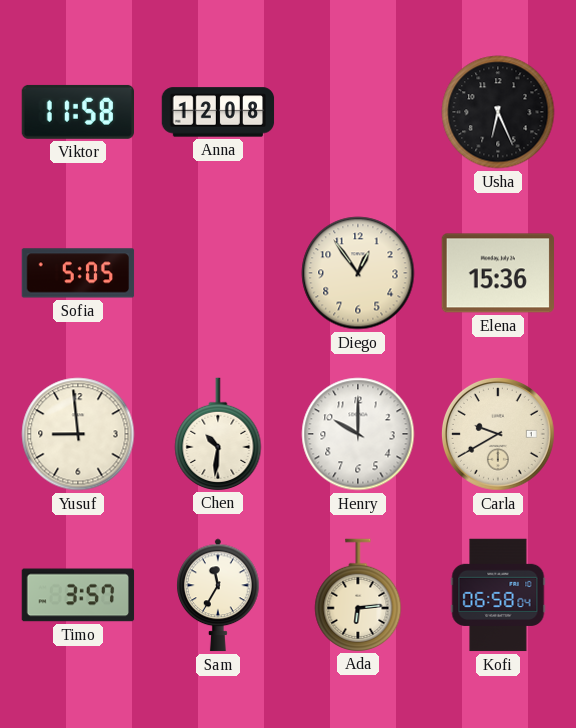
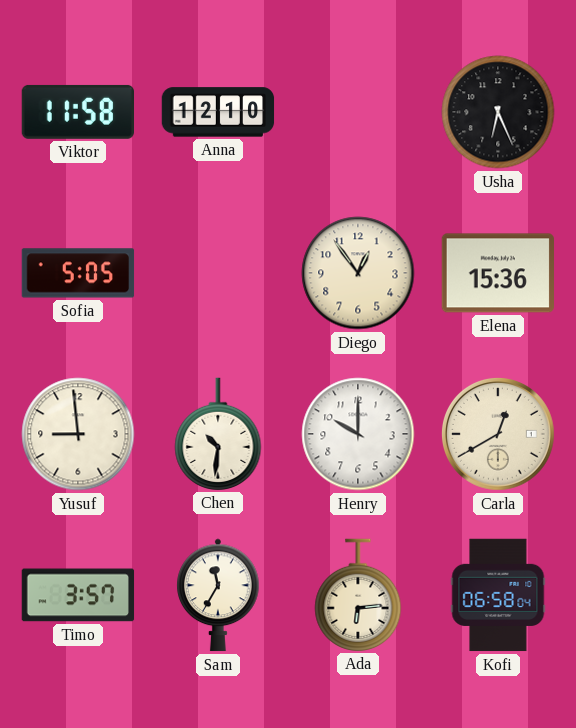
Anna: 12:08 -> 12:10
Carla: 9:40 -> 12:40
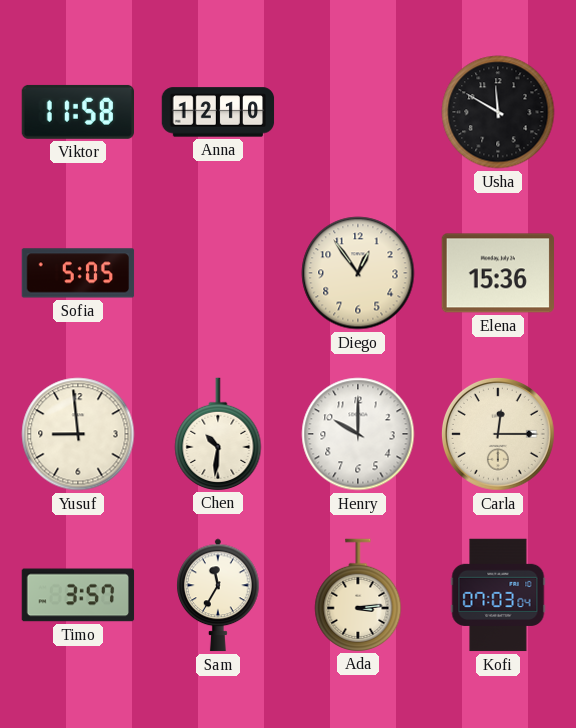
Usha: 6:26 -> 11:50
Carla: 12:40 -> 12:15
Ada: 6:14 -> 3:14
Kofi: 06:58 -> 07:03
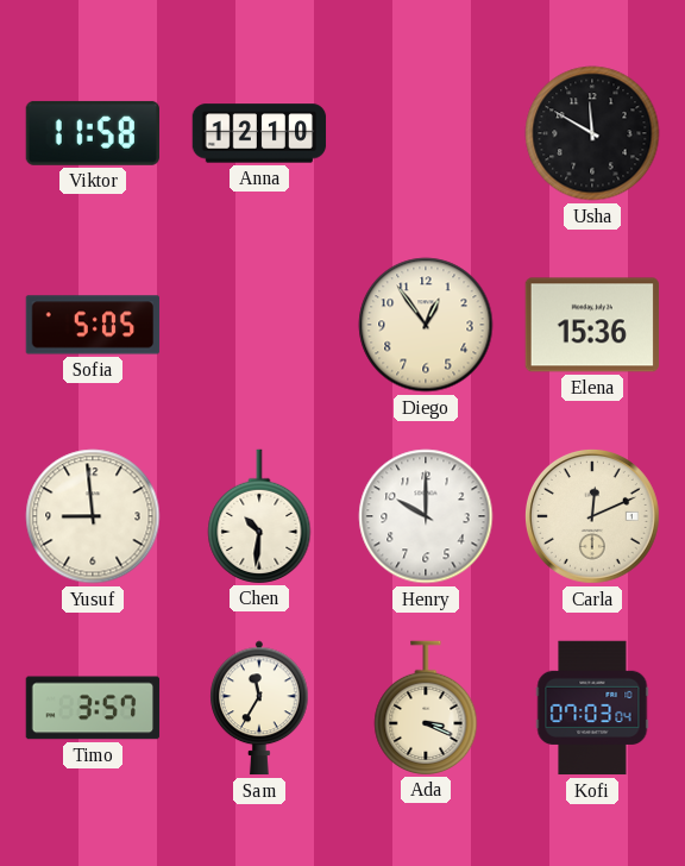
Carla: 12:15 -> 12:11
Ada: 3:14 -> 3:19
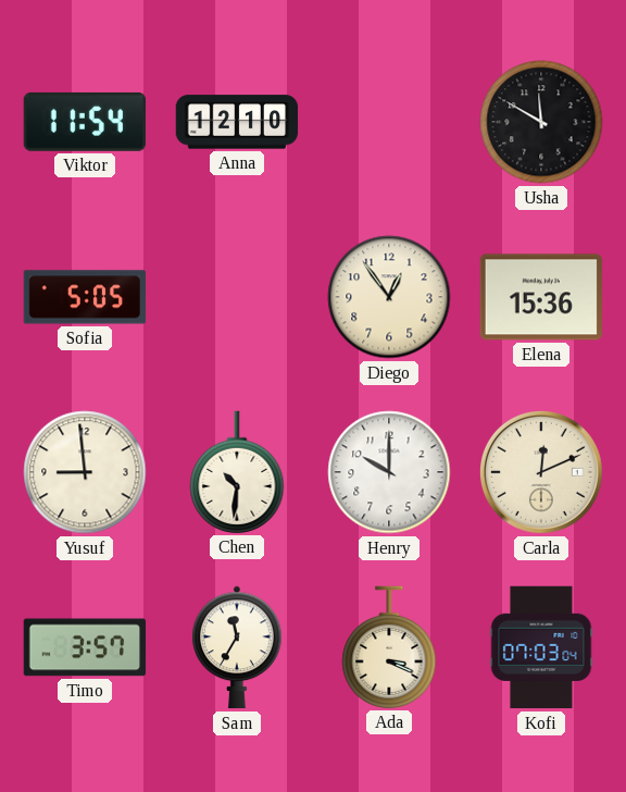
Viktor: 11:58 -> 11:54
